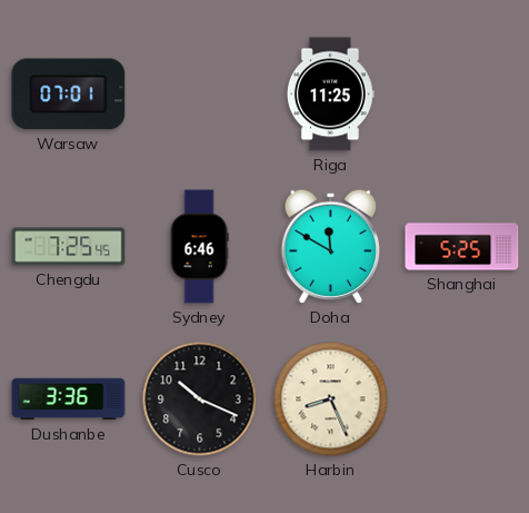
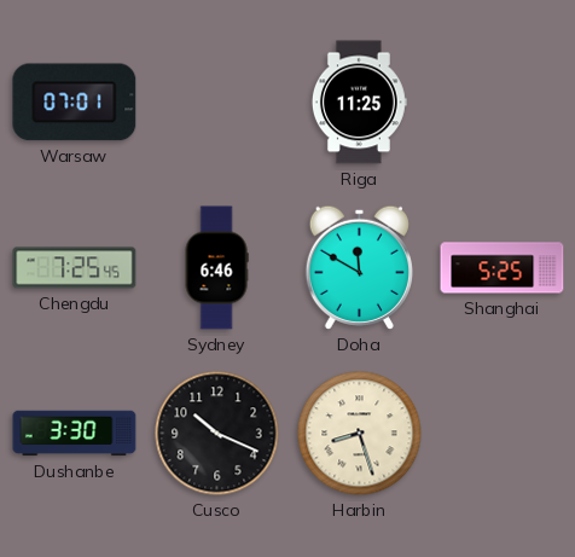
Dushanbe: 3:36 -> 3:30
Harbin: 8:26 -> 8:27
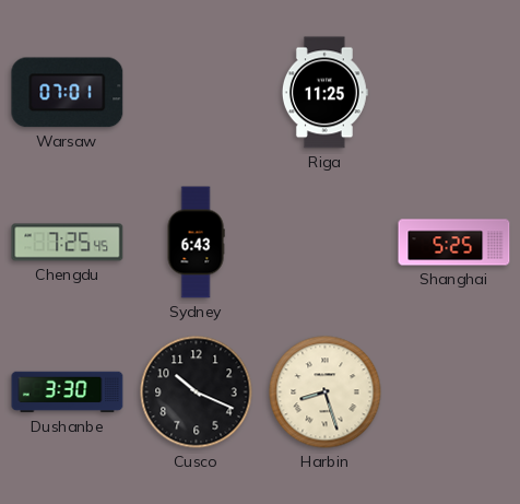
Sydney: 6:46 -> 6:43
Doha: 11:50 -> none
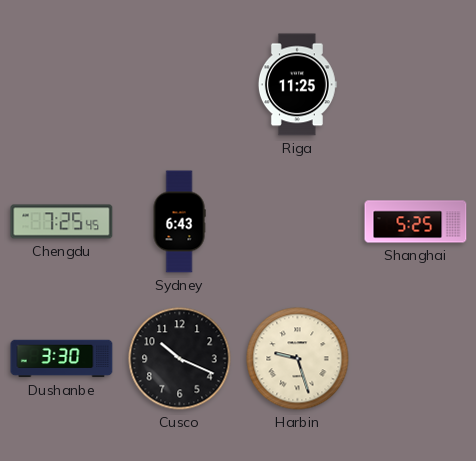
Warsaw: 07:01 -> none
Harbin: 8:27 -> 9:27
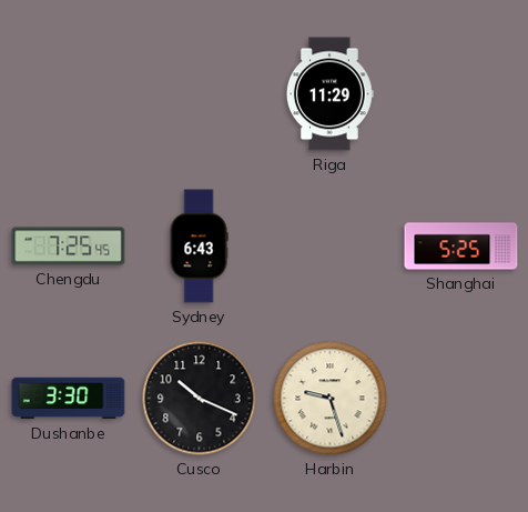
Riga: 11:25 -> 11:29
